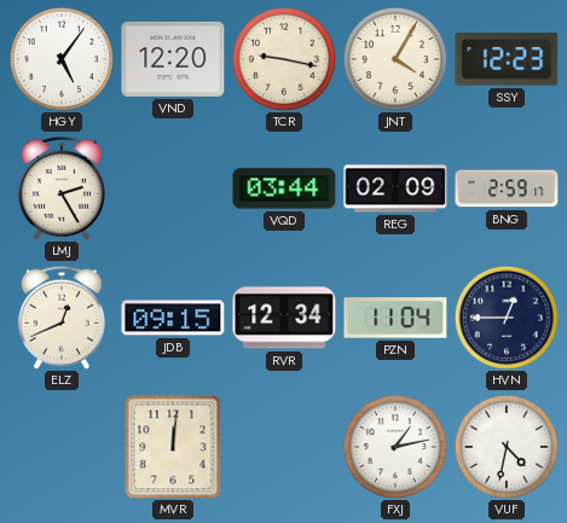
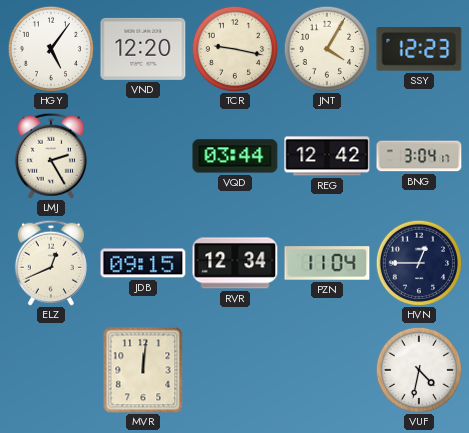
REG: 02:09 -> 12:42
BNG: 2:59 -> 3:04
FXJ: 1:13 -> none
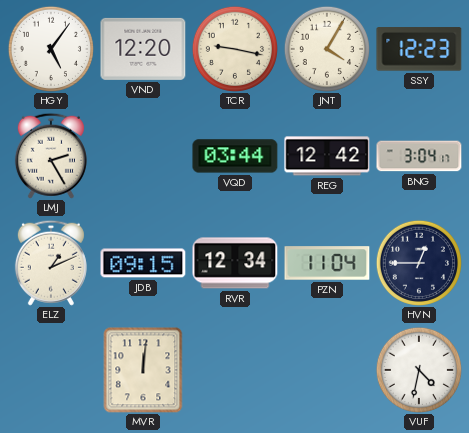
ELZ: 12:41 -> 1:11
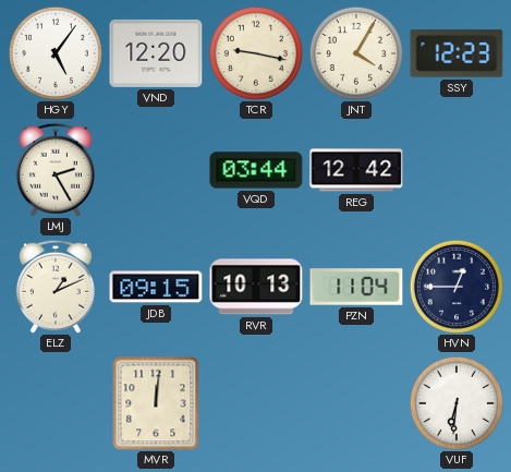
BNG: 3:04 -> none
RVR: 12:34 -> 10:13
VUF: 4:32 -> 6:31
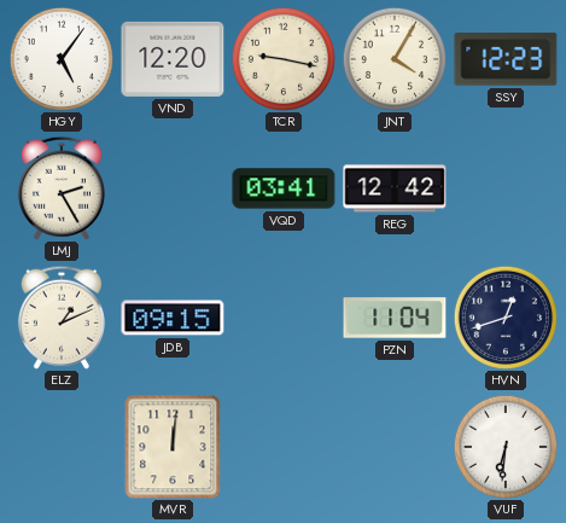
VQD: 03:44 -> 03:41
RVR: 10:13 -> none
HVN: 12:45 -> 12:42
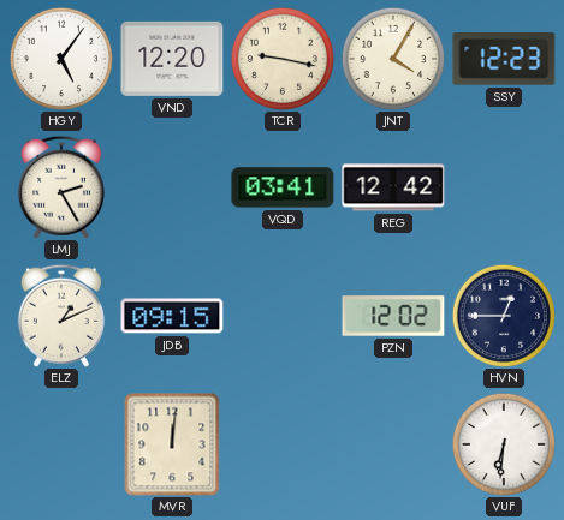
PZN: 11:04 -> 12:02
HVN: 12:42 -> 12:45
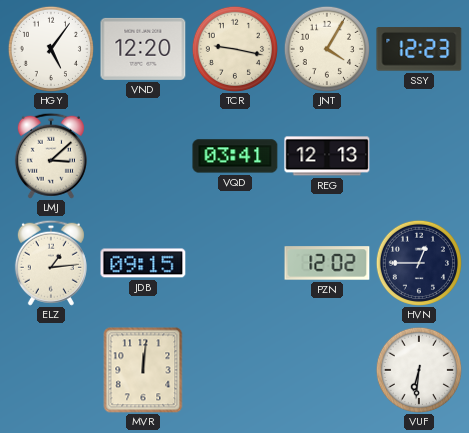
LMJ: 2:25 -> 3:08
REG: 12:42 -> 12:13
ELZ: 1:11 -> 1:14
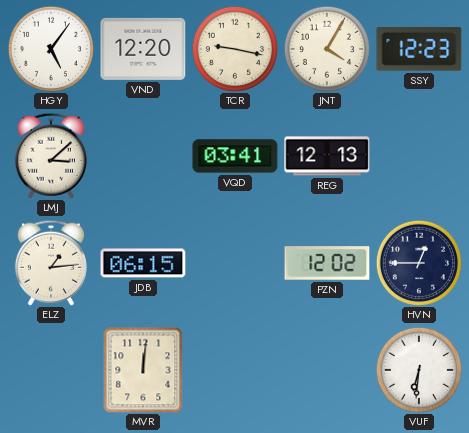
JDB: 09:15 -> 06:15
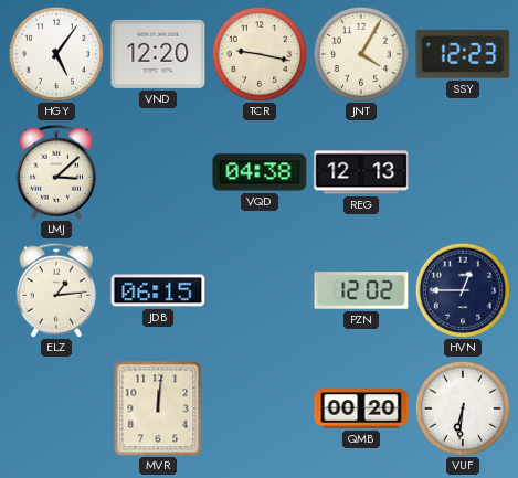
VQD: 03:41 -> 04:38
QMB: none -> 00:20
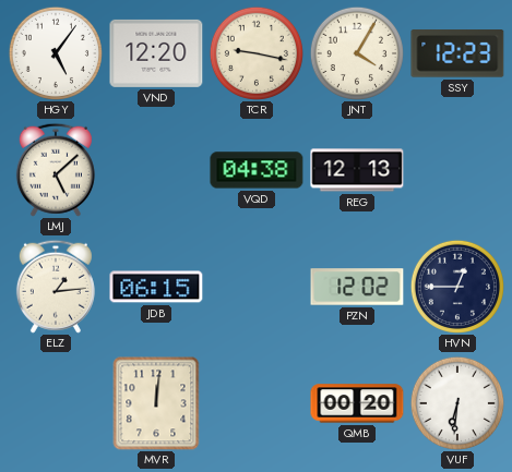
LMJ: 3:08 -> 5:08
